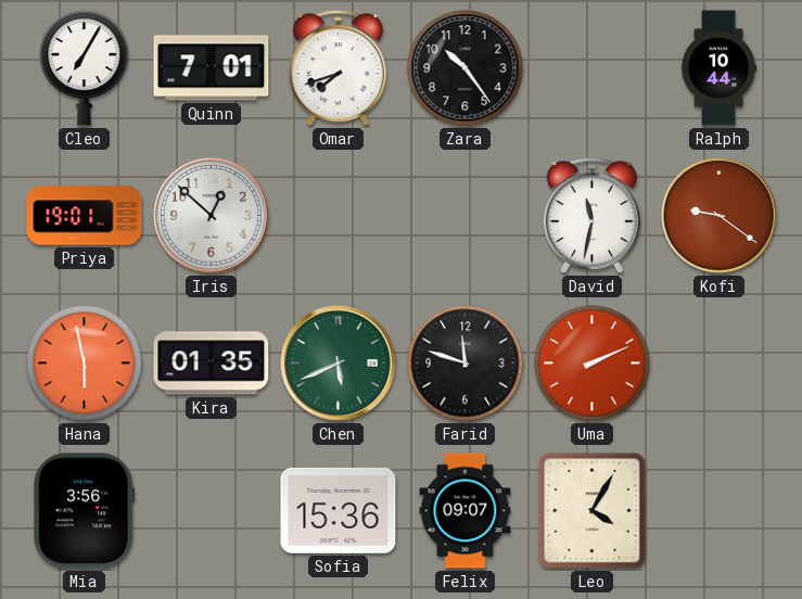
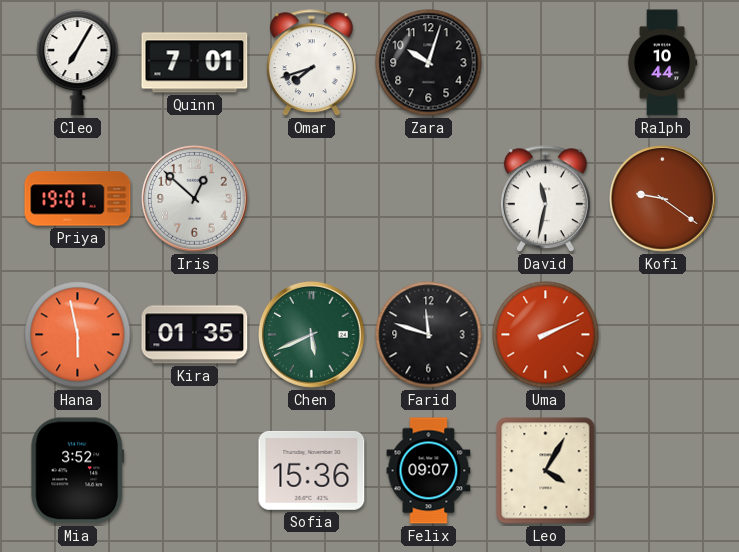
Zara: 10:24 -> 10:03
Mia: 3:56 -> 3:52
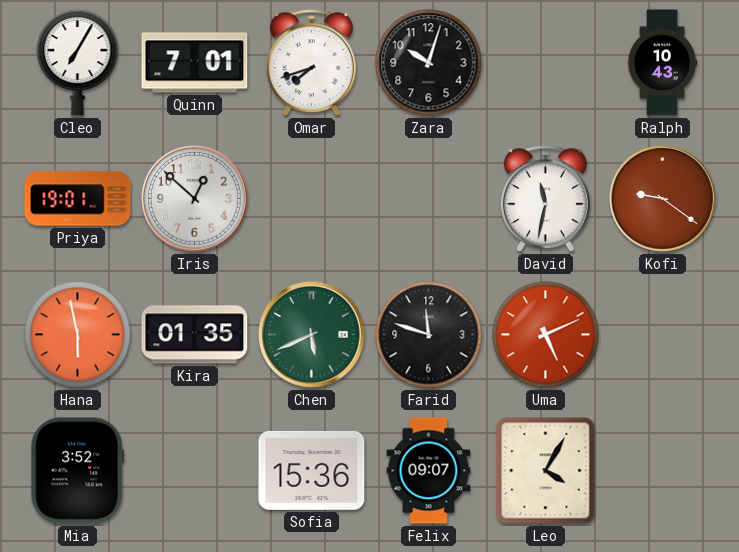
Ralph: 10:44 -> 10:43
Uma: 2:11 -> 5:11
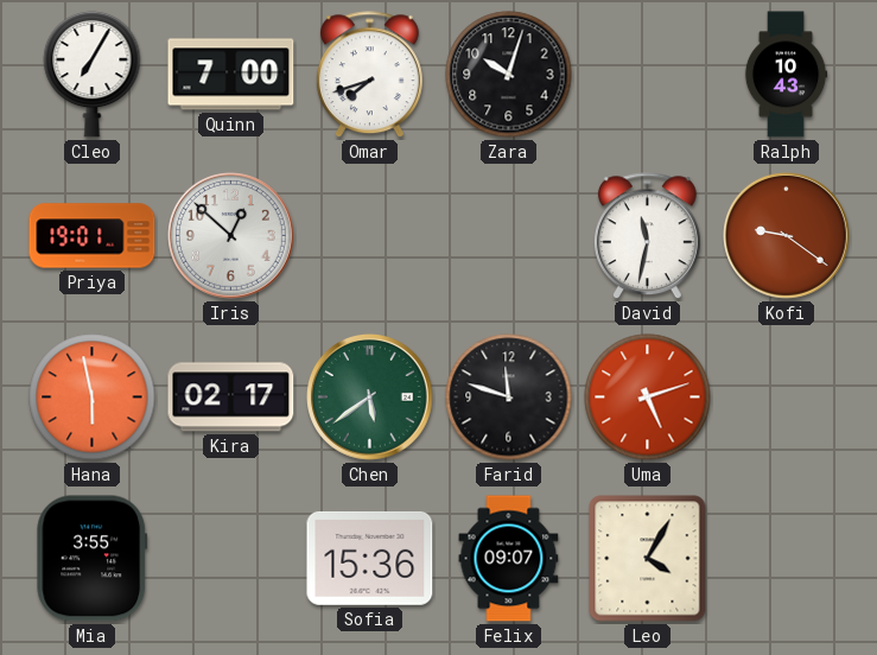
Quinn: 7:01 -> 7:00
Kira: 01:35 -> 02:17
Chen: 5:41 -> 5:39
Uma: 5:11 -> 5:12
Mia: 3:52 -> 3:55
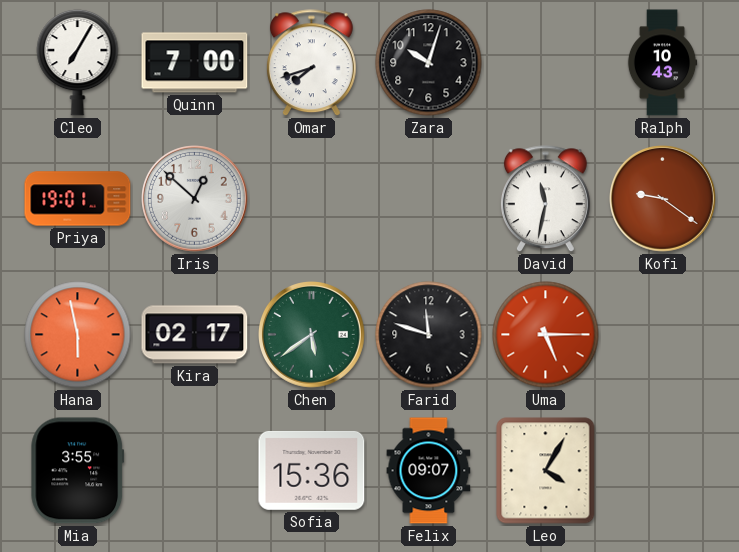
Uma: 5:12 -> 5:15
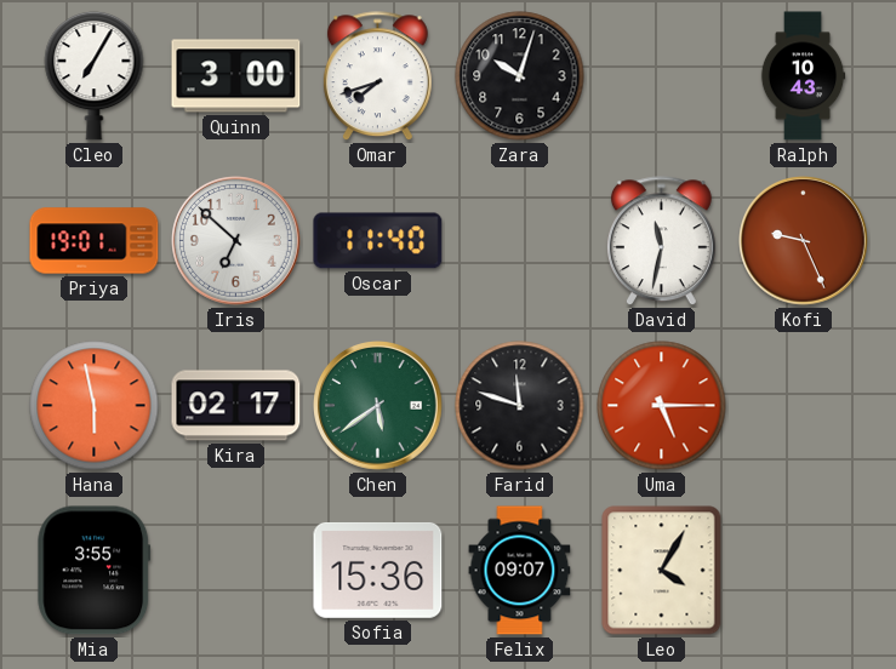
Quinn: 7:00 -> 3:00
Iris: 12:52 -> 6:52
Oscar: none -> 11:40
Kofi: 9:21 -> 9:26
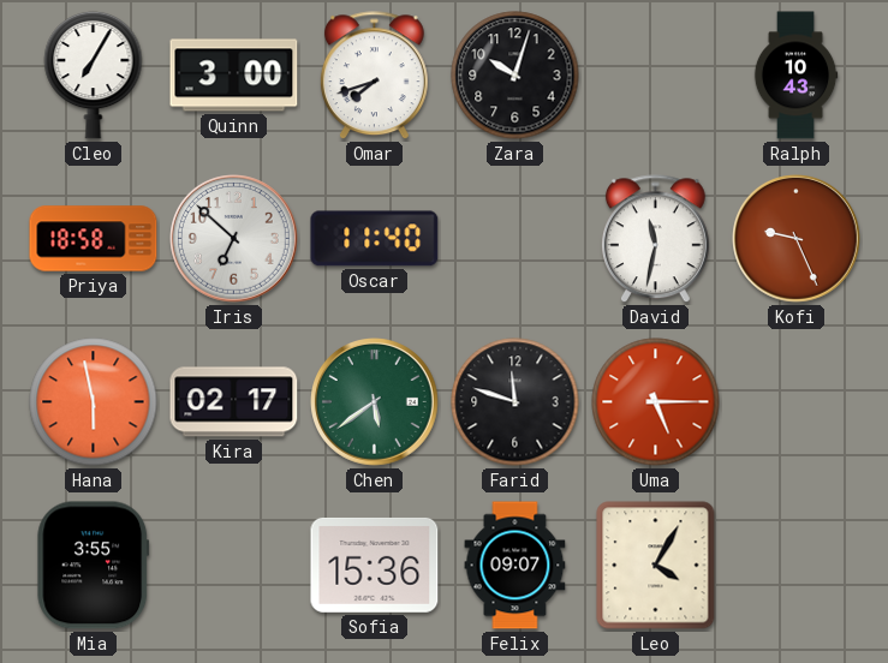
Priya: 19:01 -> 18:58
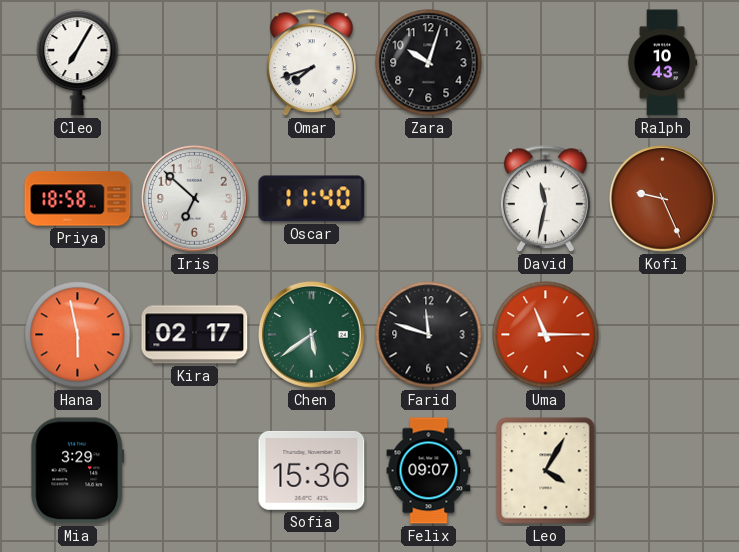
Quinn: 3:00 -> none
Uma: 5:15 -> 11:15
Mia: 3:55 -> 3:29
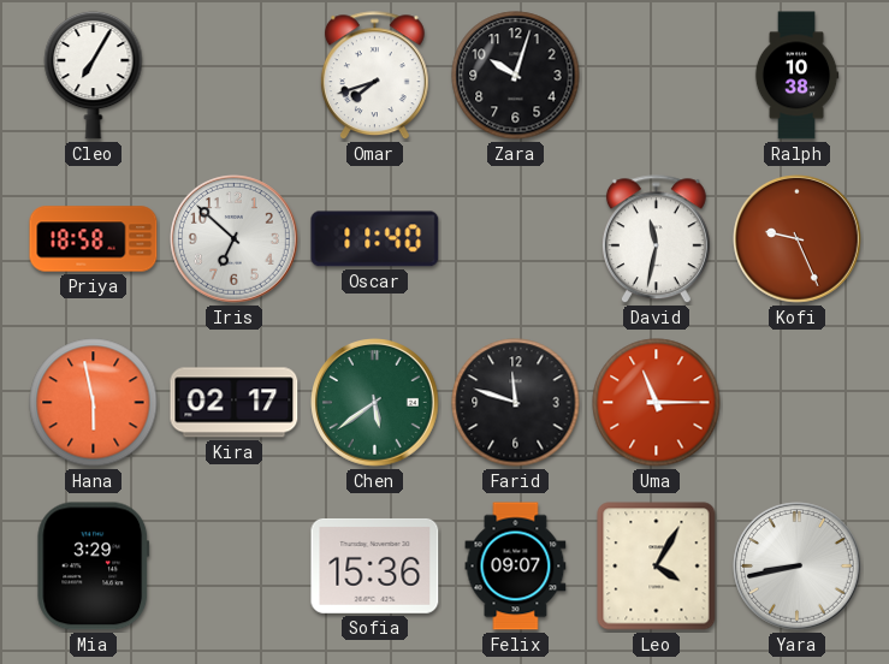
Ralph: 10:43 -> 10:38
Yara: none -> 8:43
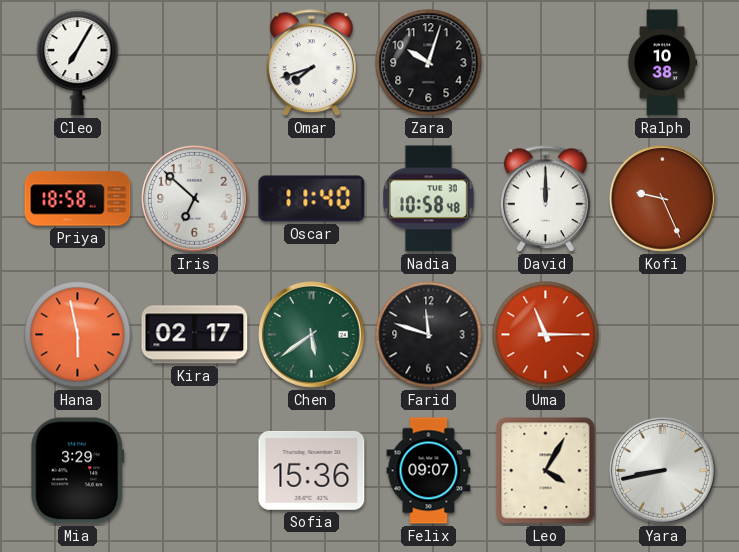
Nadia: none -> 10:58
David: 11:32 -> 12:00
